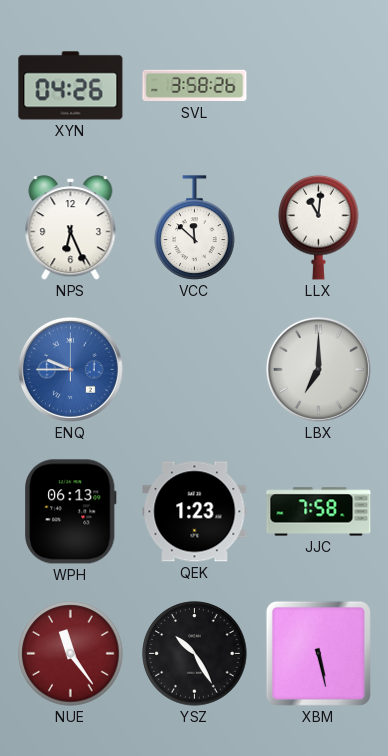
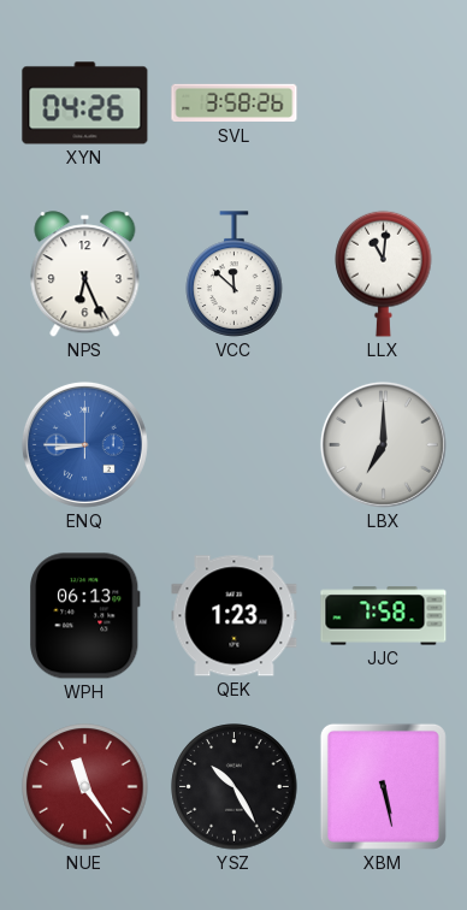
ENQ: 9:45 -> 8:45
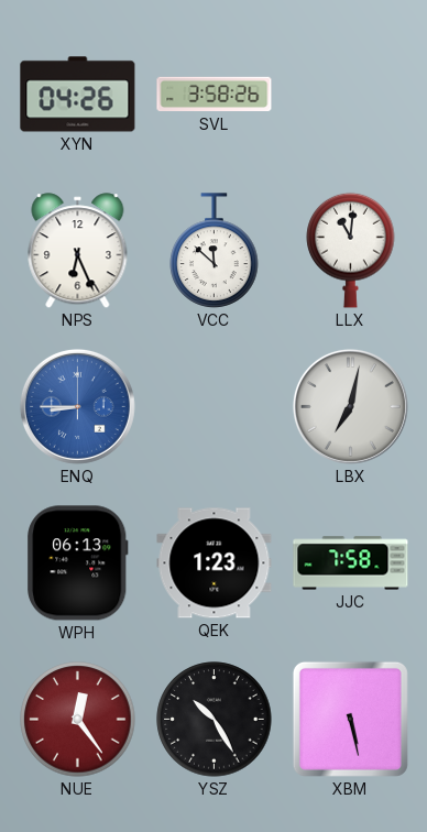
LBX: 7:00 -> 7:02
NUE: 11:24 -> 12:24
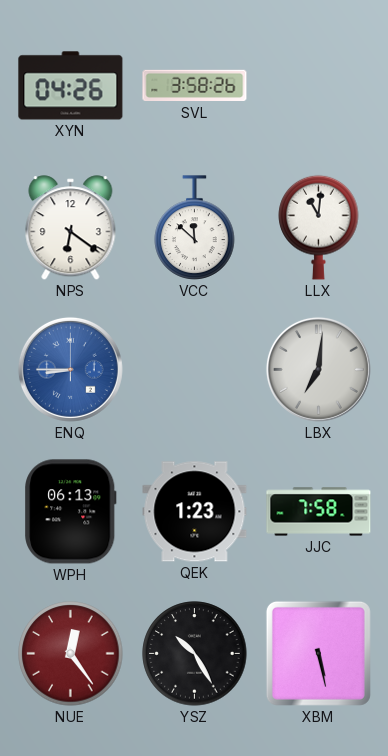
NPS: 6:26 -> 6:21
LBX: 7:02 -> 7:01
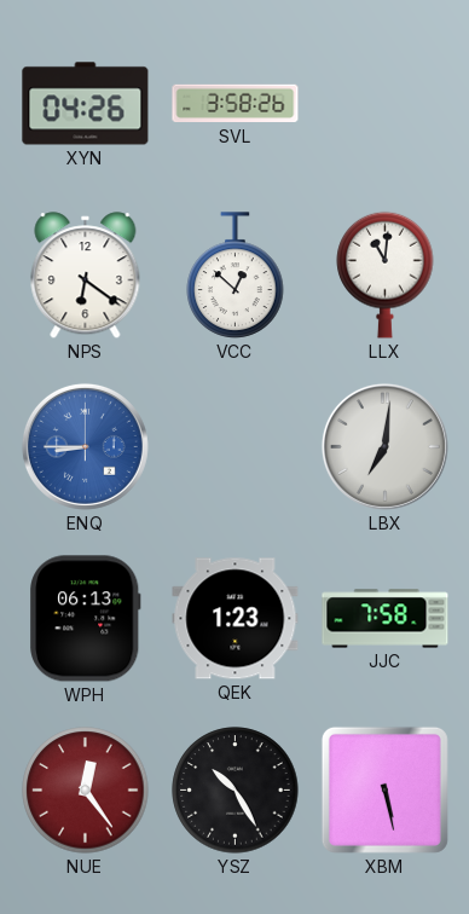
VCC: 11:52 -> 12:52
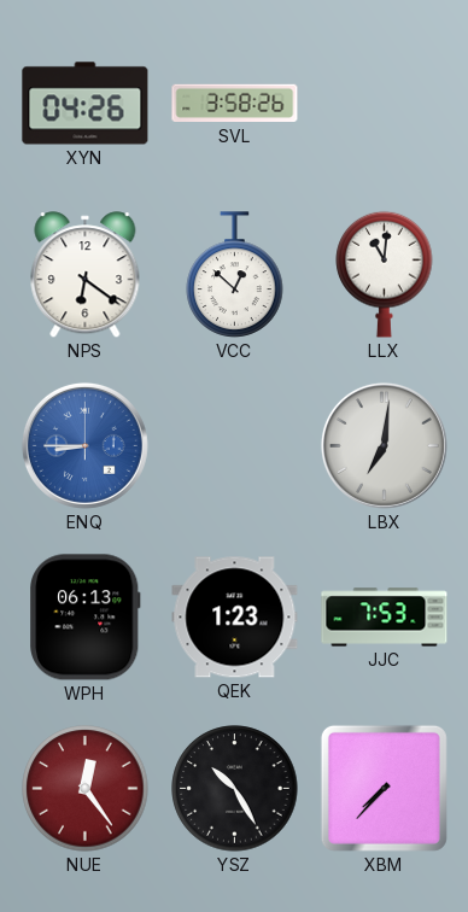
JJC: 7:58 -> 7:53
XBM: 5:28 -> 7:37
